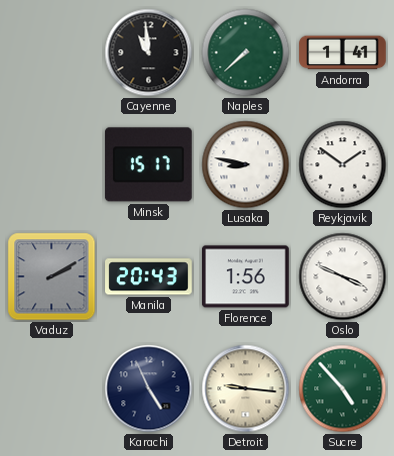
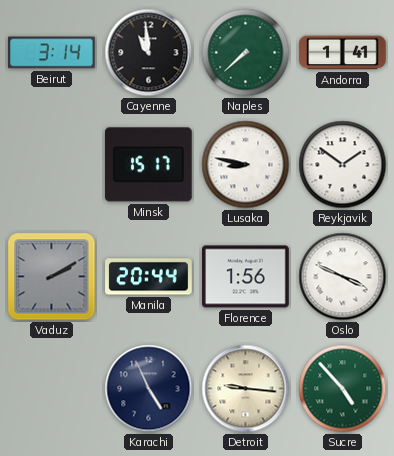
Beirut: none -> 3:14
Manila: 20:43 -> 20:44
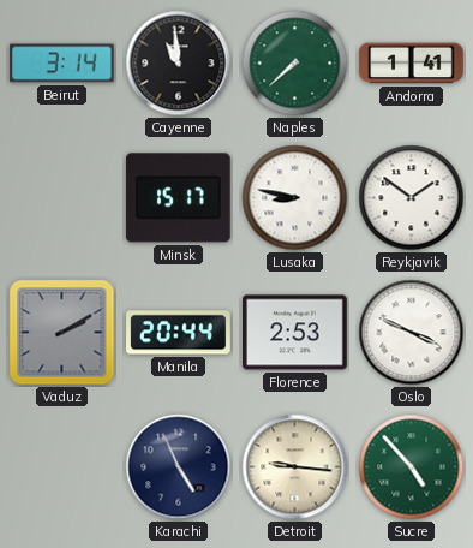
Florence: 1:56 -> 2:53
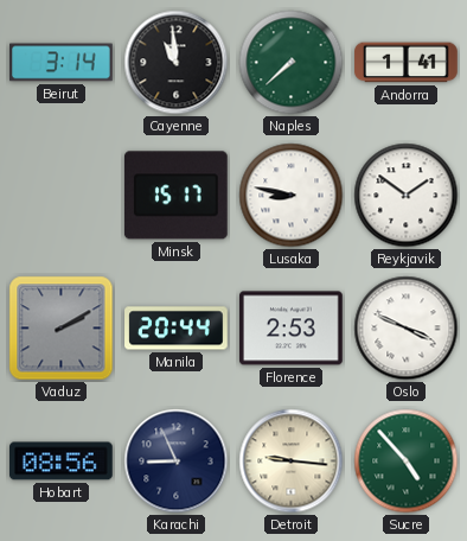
Hobart: none -> 08:56
Karachi: 4:56 -> 8:56
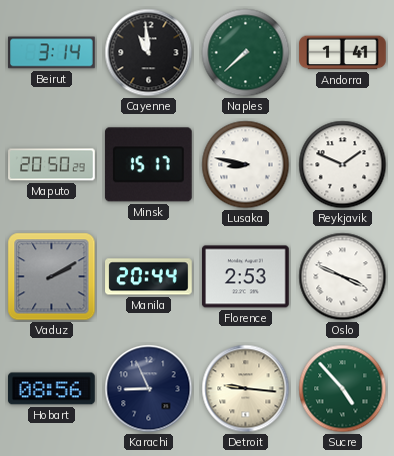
Maputo: none -> 20:50
Reykjavik: 1:51 -> 1:49
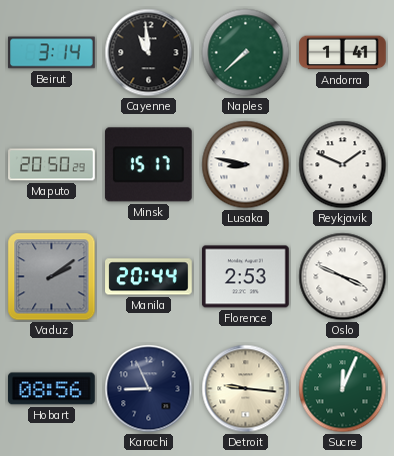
Vaduz: 2:10 -> 2:09
Sucre: 4:53 -> 12:04
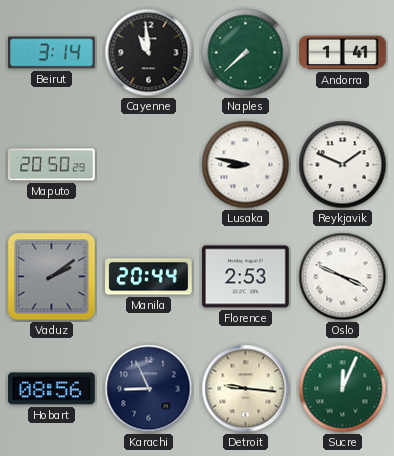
Minsk: 15:17 -> none
